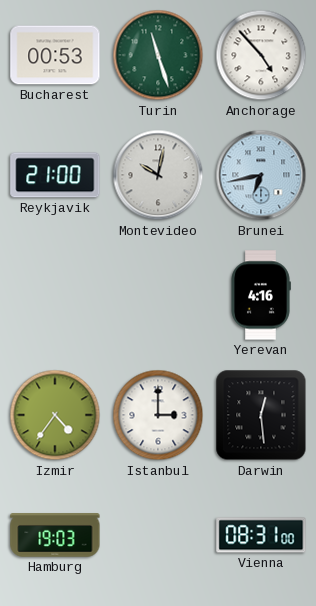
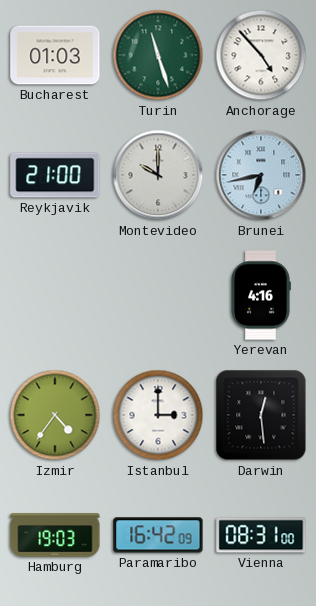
Bucharest: 00:53 -> 01:03
Montevideo: 10:02 -> 10:00
Paramaribo: none -> 16:42
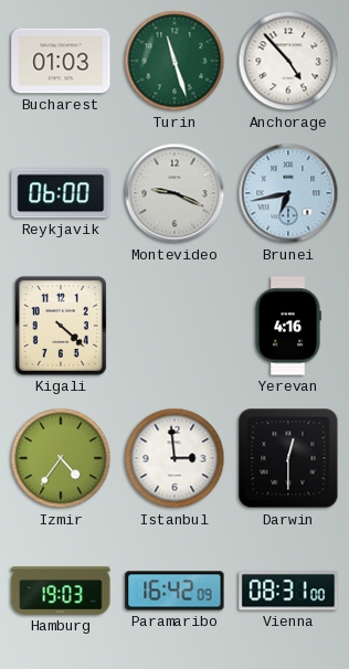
Reykjavik: 21:00 -> 06:00
Montevideo: 10:00 -> 9:19
Kigali: none -> 4:22
Istanbul: 3:00 -> 2:59
Darwin: 12:29 -> 12:30
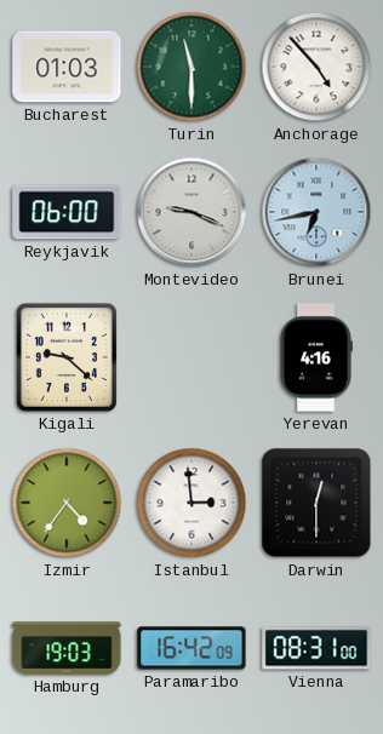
Turin: 11:27 -> 11:30
Kigali: 4:22 -> 9:22
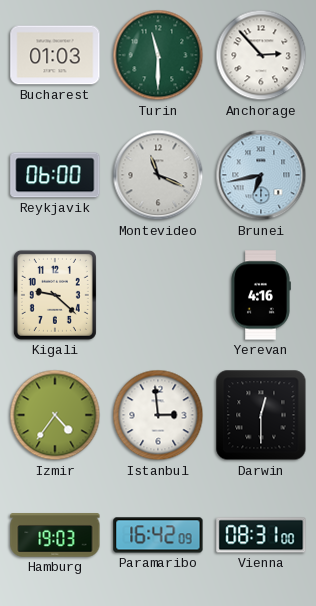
Anchorage: 4:53 -> 2:53
Montevideo: 9:19 -> 11:19
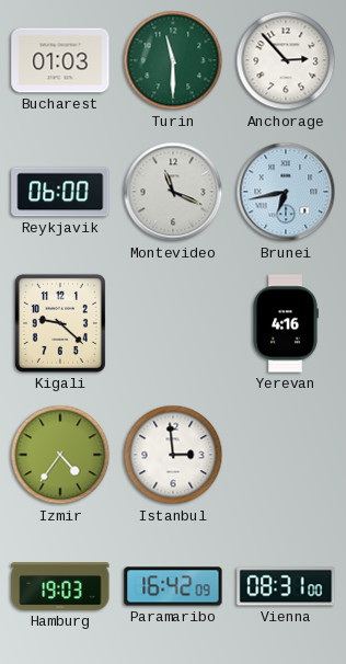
Darwin: 12:30 -> none
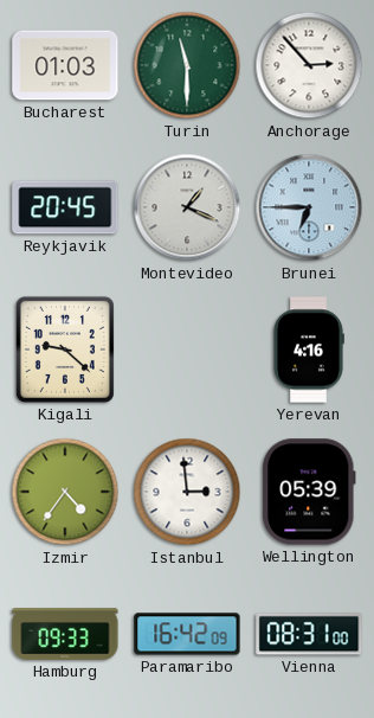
Reykjavik: 06:00 -> 20:45
Montevideo: 11:19 -> 1:19
Brunei: 6:43 -> 6:45
Wellington: none -> 05:39
Hamburg: 19:03 -> 09:33
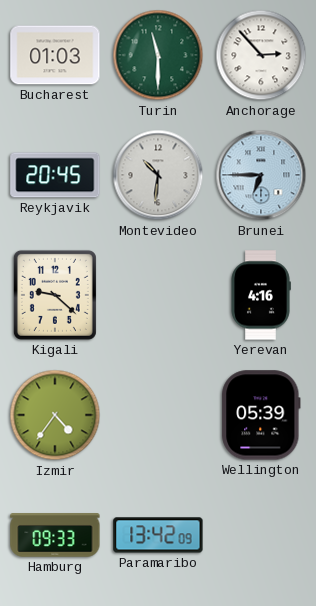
Montevideo: 1:19 -> 10:31
Istanbul: 2:59 -> none
Paramaribo: 16:42 -> 13:42
Vienna: 08:31 -> none
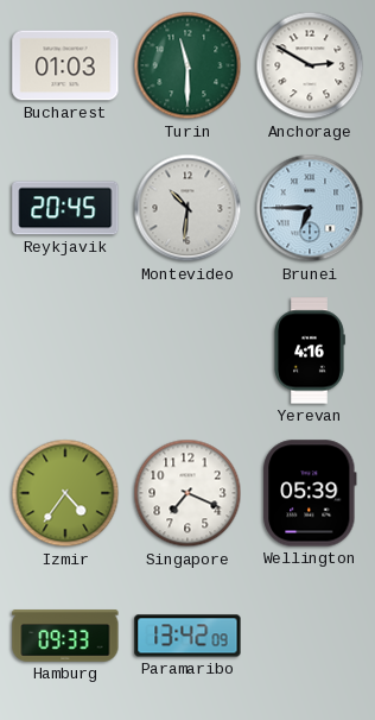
Anchorage: 2:53 -> 2:50
Kigali: 9:22 -> none
Singapore: none -> 7:19
